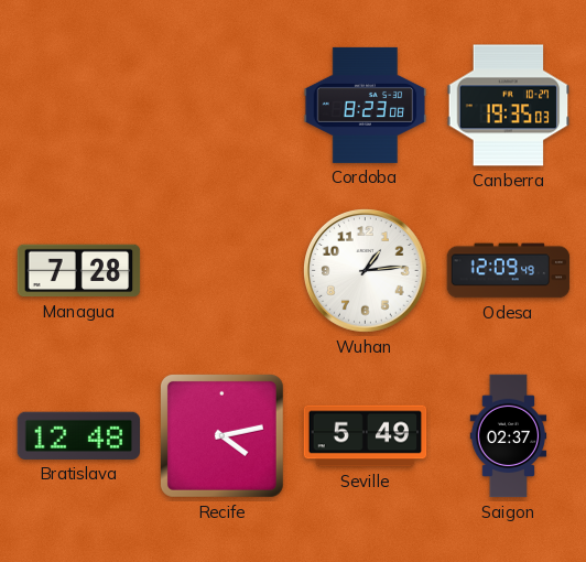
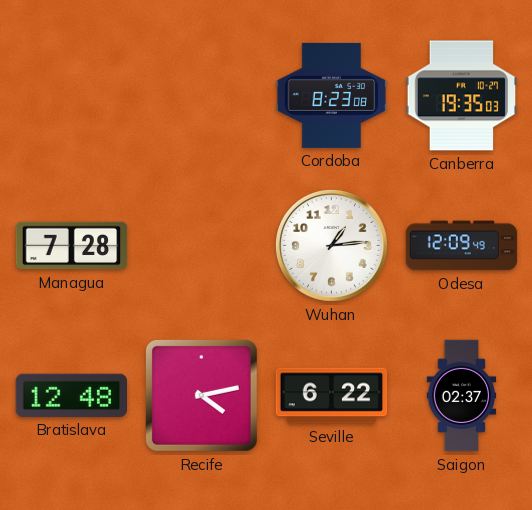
Seville: 5:49 -> 6:22
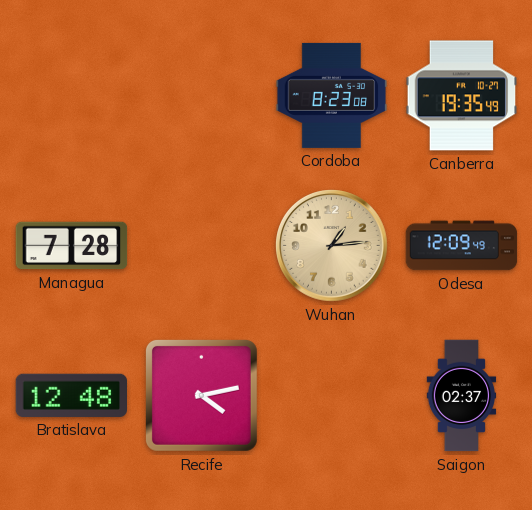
Canberra: 19:35:03 -> 19:35:49
Wuhan dial: white -> champagne
Seville: 6:22 -> none
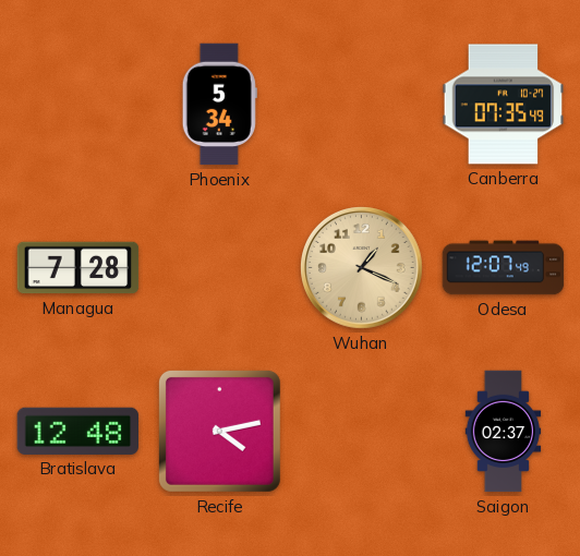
Phoenix: none -> 5:34
Cordoba: 8:23 -> none
Canberra: 19:35 -> 07:35
Wuhan: 1:14 -> 1:19
Odesa: 12:09 -> 12:07
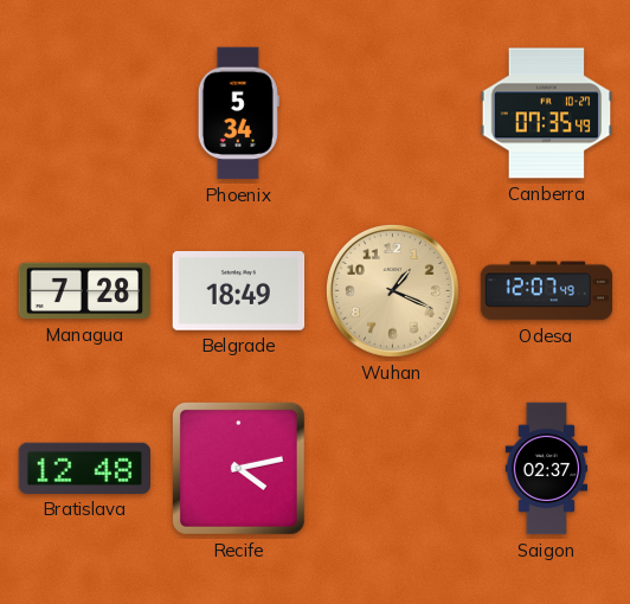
Belgrade: none -> 18:49
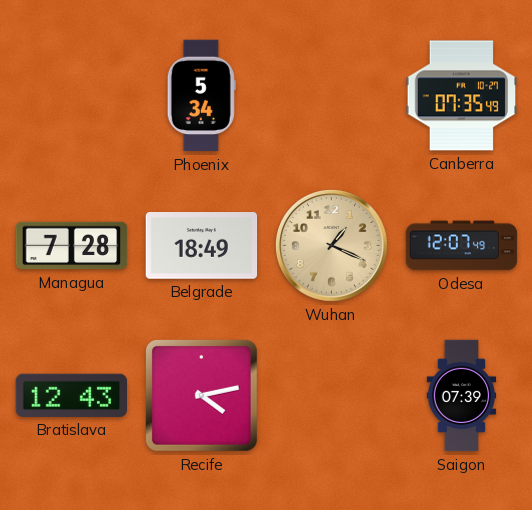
Bratislava: 12:48 -> 12:43
Saigon: 02:37 -> 07:39
